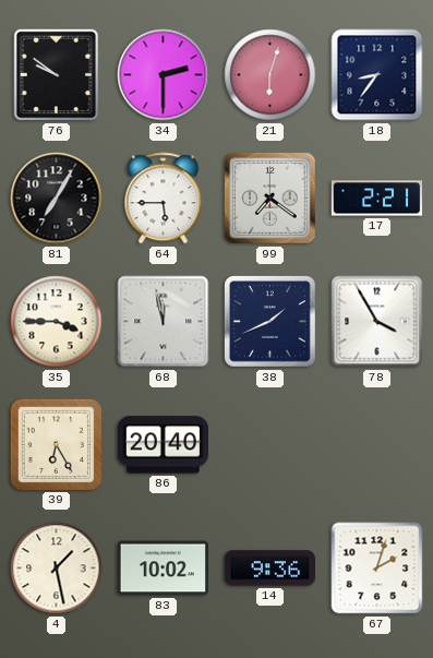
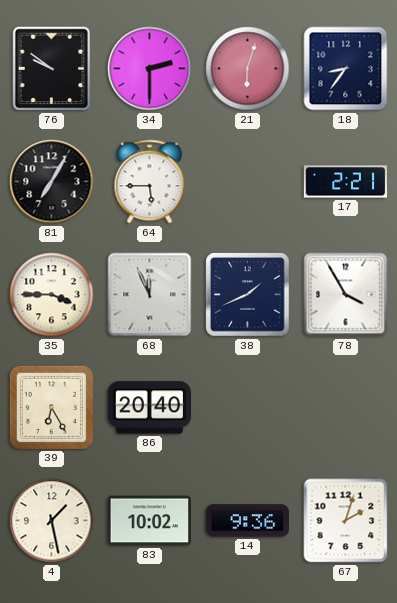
99: 7:21 -> none
68: 11:58 -> 11:56
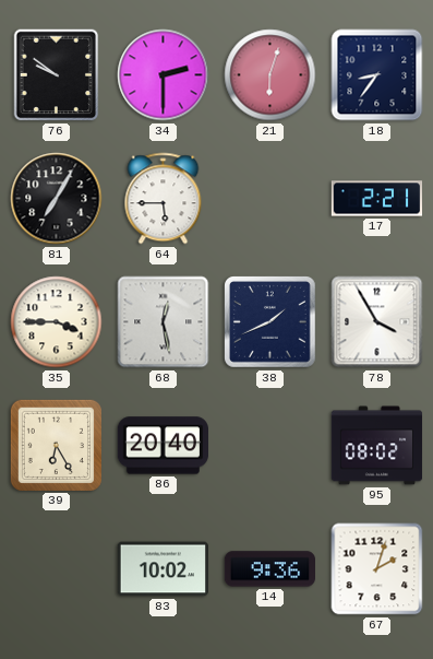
68: 11:56 -> 12:28
95: none -> 08:02
4: 1:28 -> none
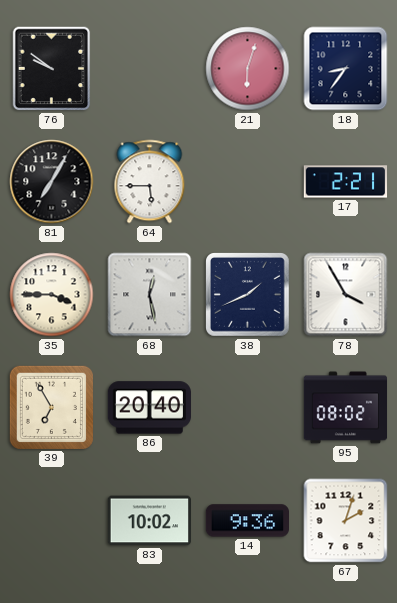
34: 2:30 -> none
39: 6:25 -> 6:55
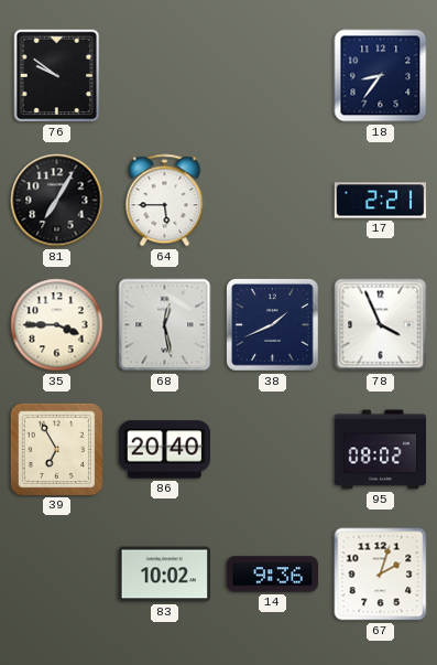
21: 6:03 -> none
78: 3:55 -> 3:56
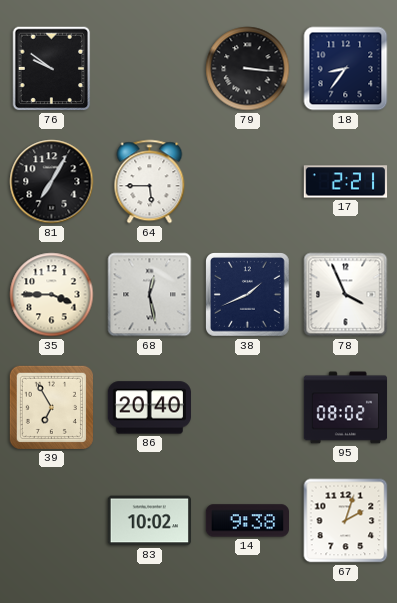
79: none -> 3:16
14: 9:36 -> 9:38
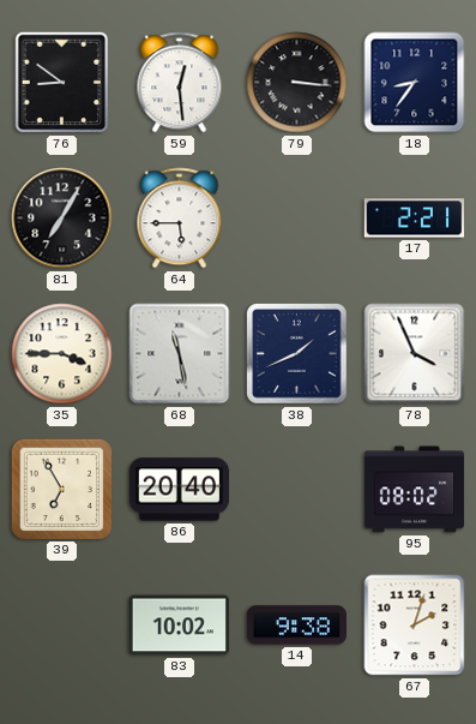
76: 9:51 -> 8:51
59: none -> 12:29
68: 12:28 -> 11:28
